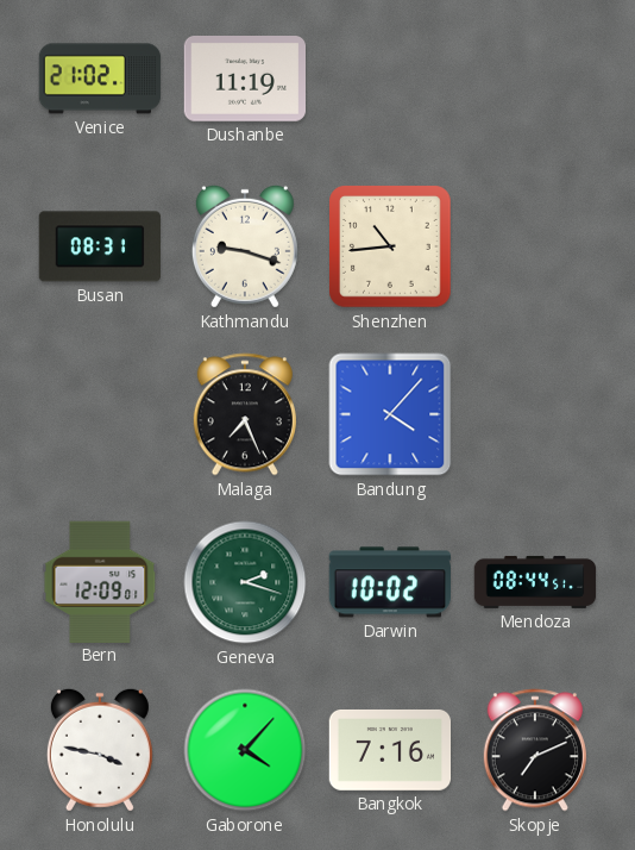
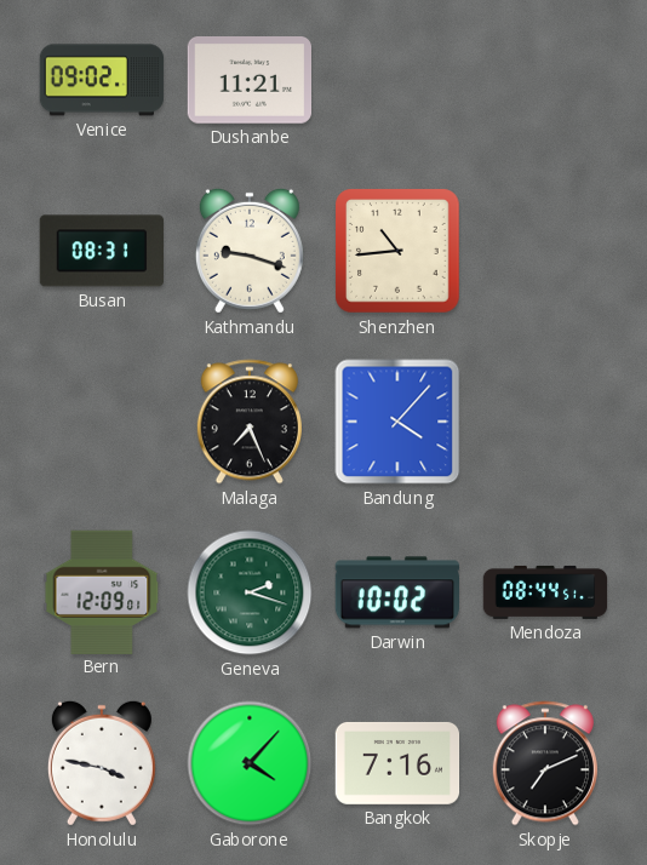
Venice: 21:02 -> 09:02
Dushanbe: 11:19 -> 11:21
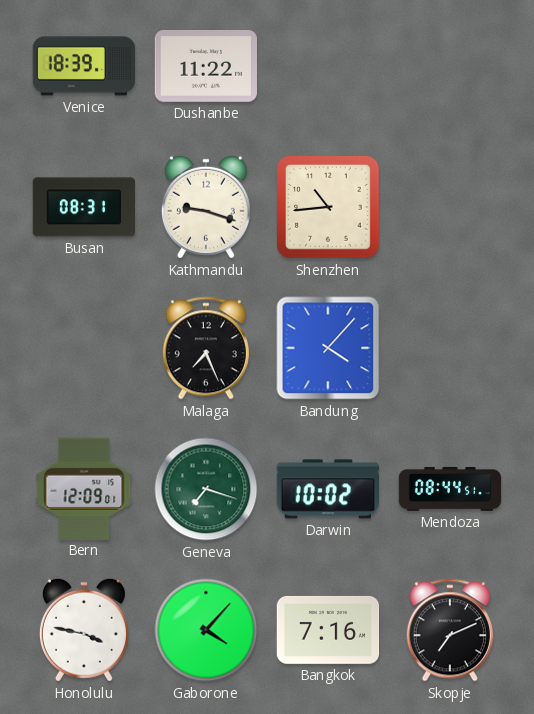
Venice: 09:02 -> 18:39
Dushanbe: 11:21 -> 11:22
Geneva: 2:18 -> 7:18
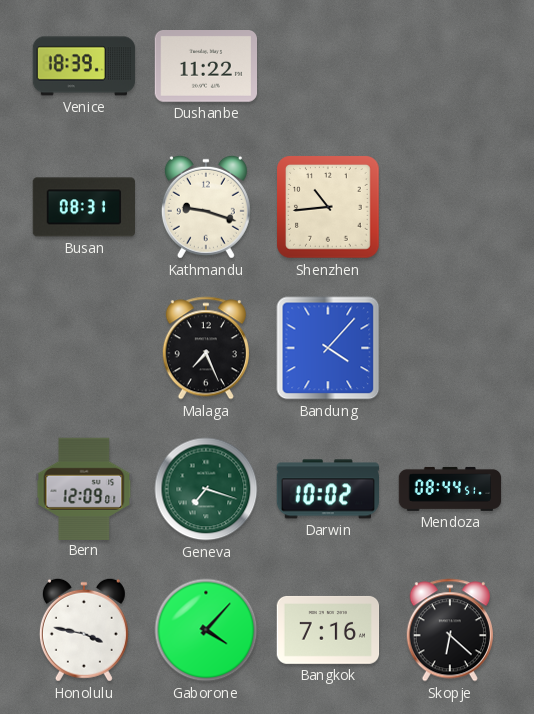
Skopje: 7:11 -> 6:22
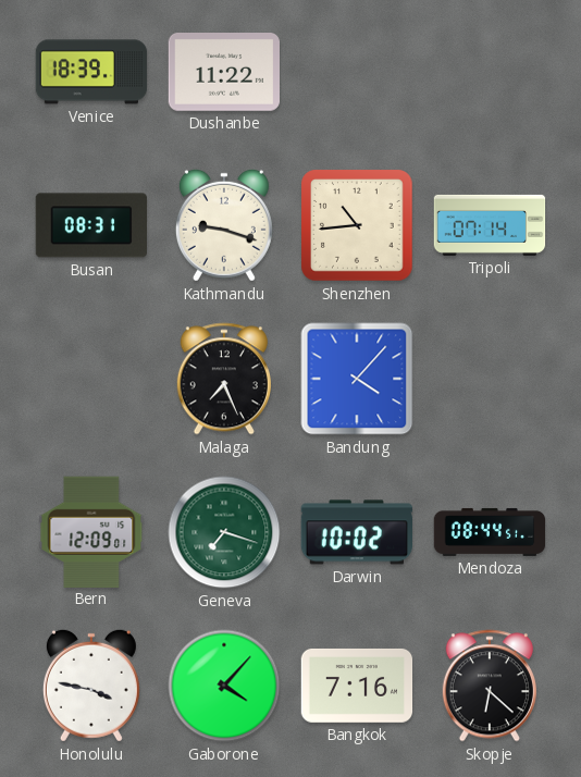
Tripoli: none -> 07:14
